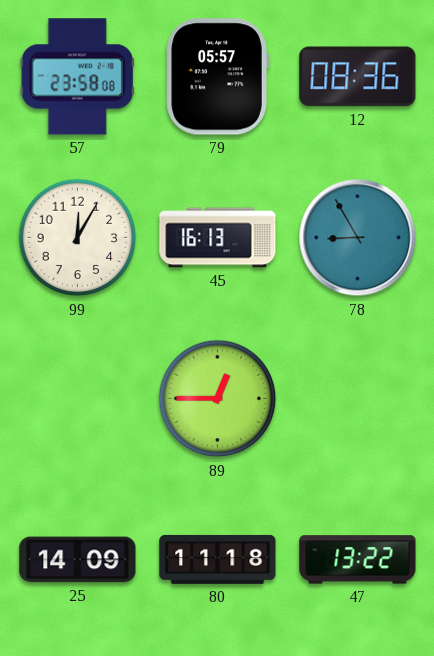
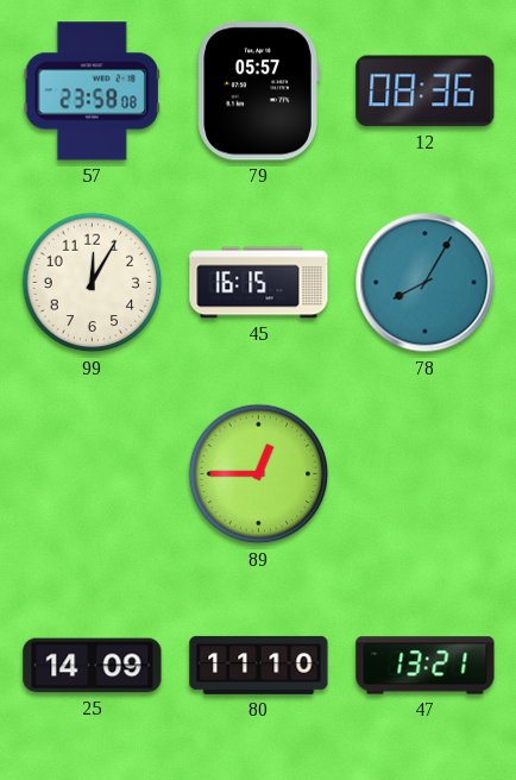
45: 16:13 -> 16:15
78: 8:55 -> 8:05
80: 11:18 -> 11:10
47: 13:22 -> 13:21
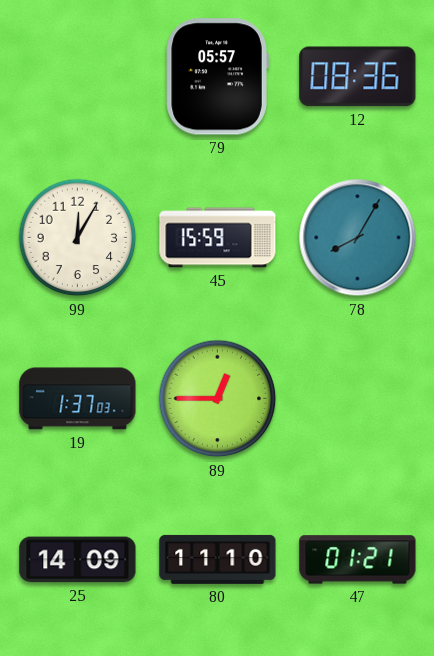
57: 23:58 -> none
45: 16:15 -> 15:59
19: none -> 1:37
47: 13:21 -> 01:21
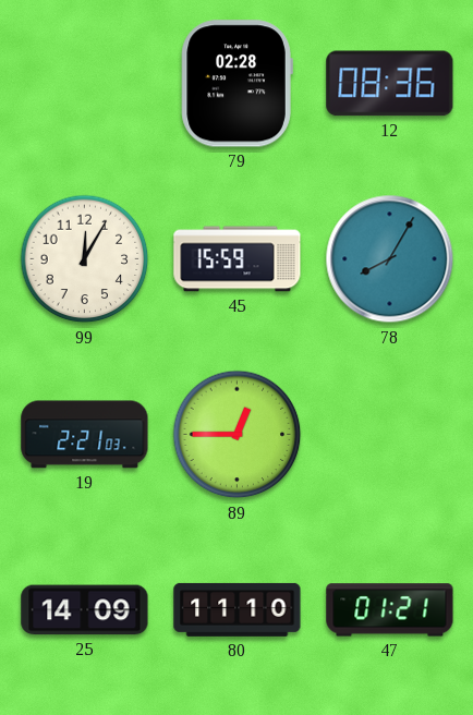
79: 05:57 -> 02:28
19: 1:37 -> 2:21
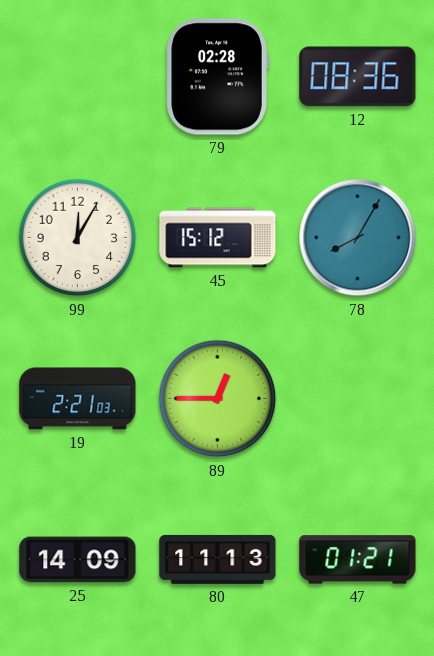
45: 15:59 -> 15:12
80: 11:10 -> 11:13
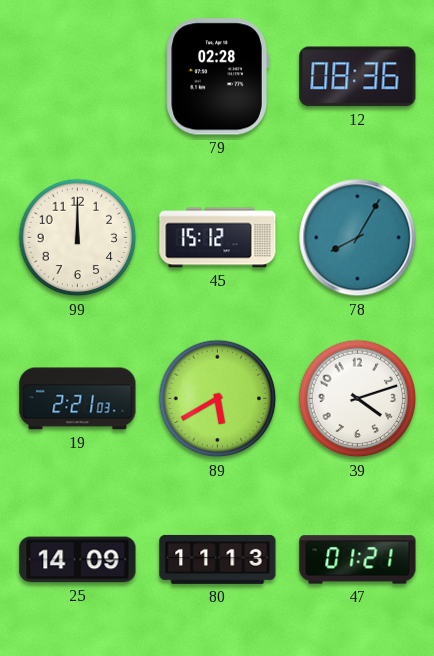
99: 12:05 -> 12:00
89: 12:45 -> 5:40
39: none -> 4:12
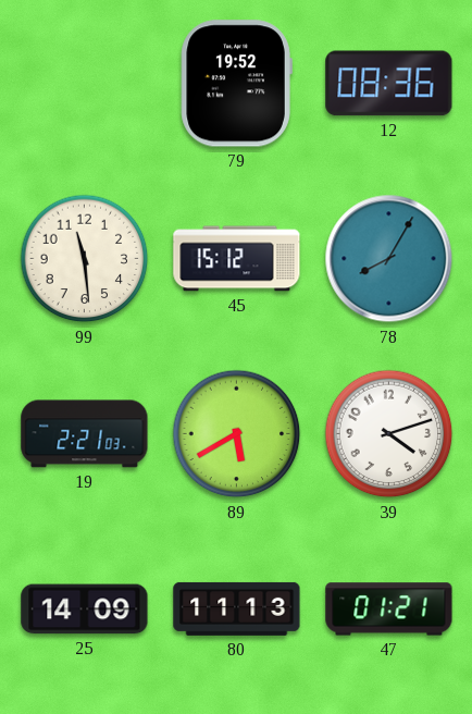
79: 02:28 -> 19:52
99: 12:00 -> 11:29
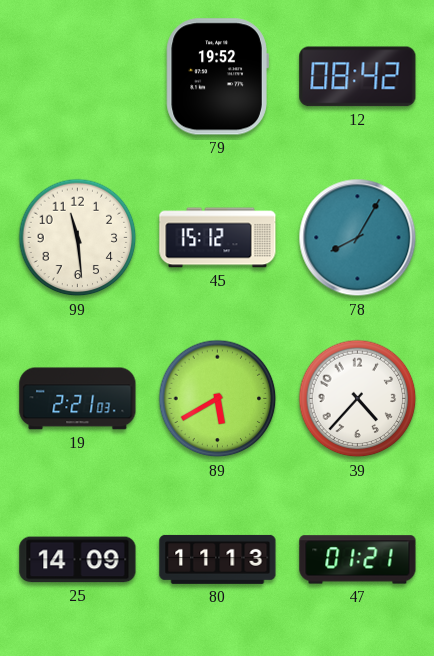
12: 08:36 -> 08:42
39: 4:12 -> 4:37
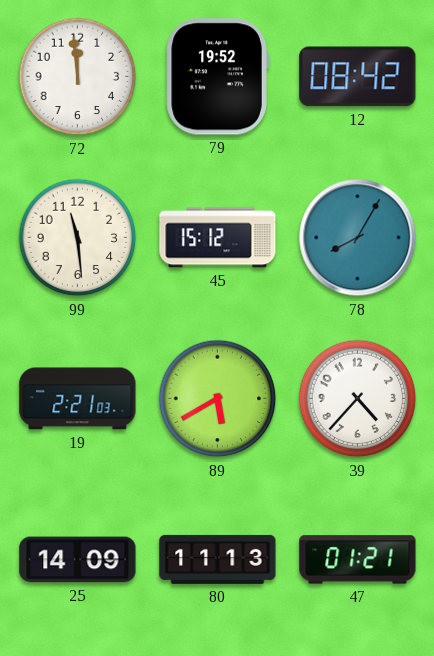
72: none -> 11:59
